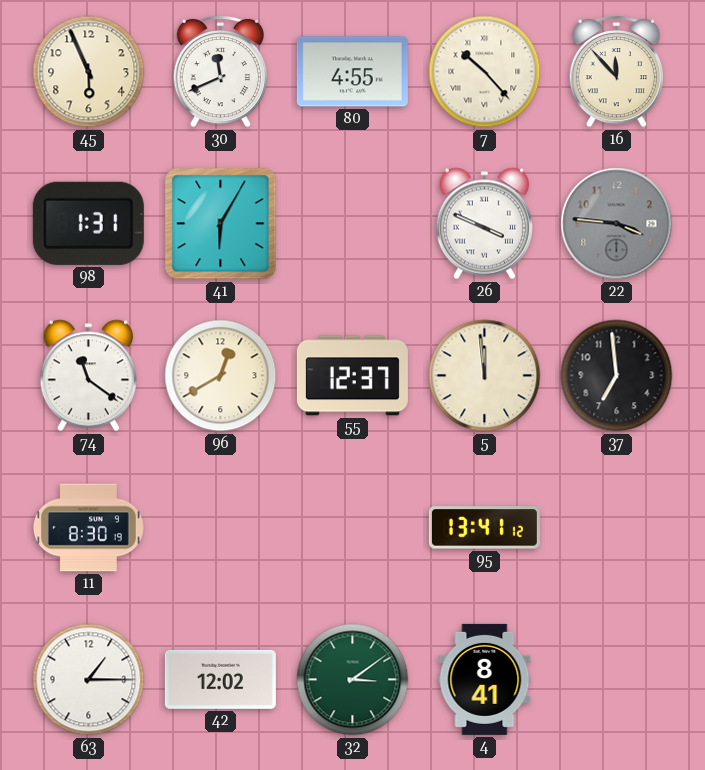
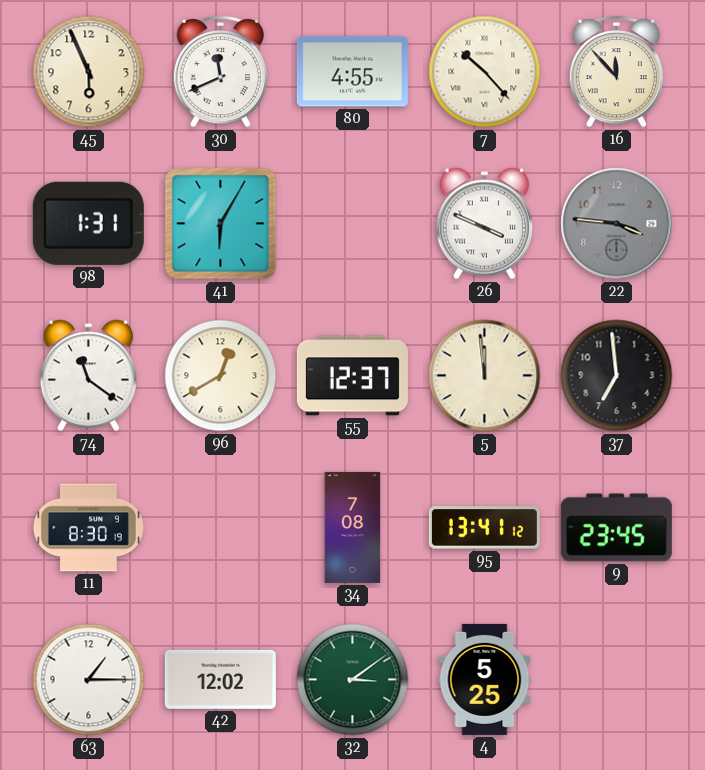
34: none -> 7:08
9: none -> 23:45
4: 8:41 -> 5:25
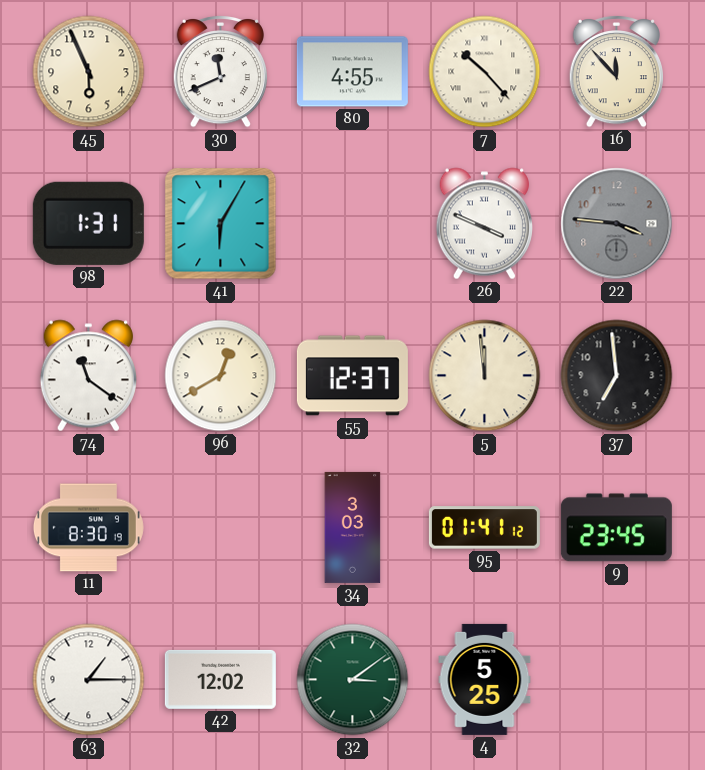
34: 7:08 -> 3:03
95: 13:41 -> 01:41
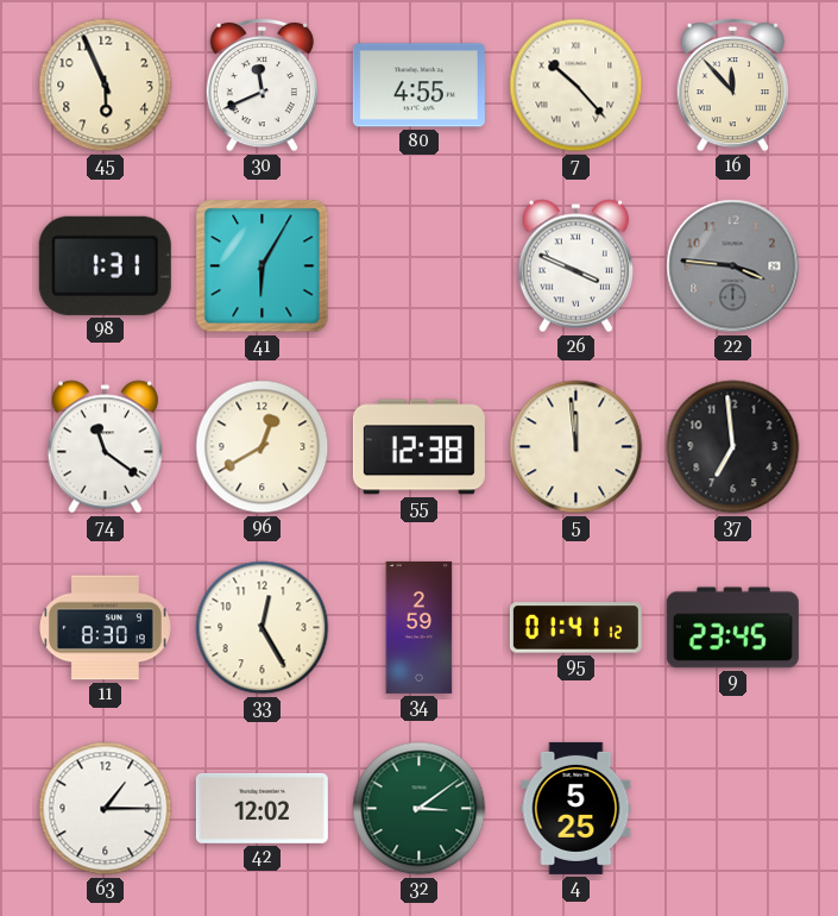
55: 12:37 -> 12:38
33: none -> 12:25
34: 3:03 -> 2:59
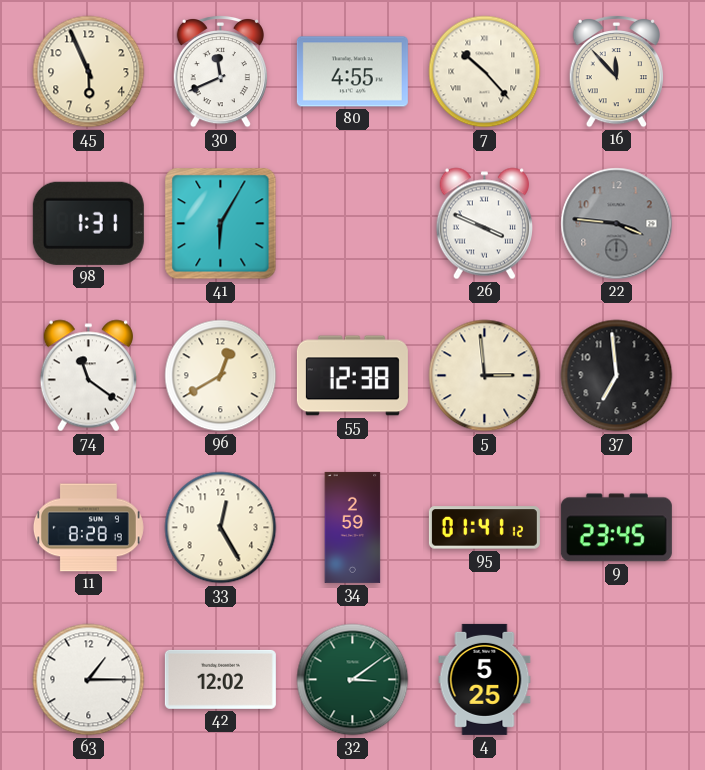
5: 11:59 -> 2:59
11: 8:30 -> 8:28
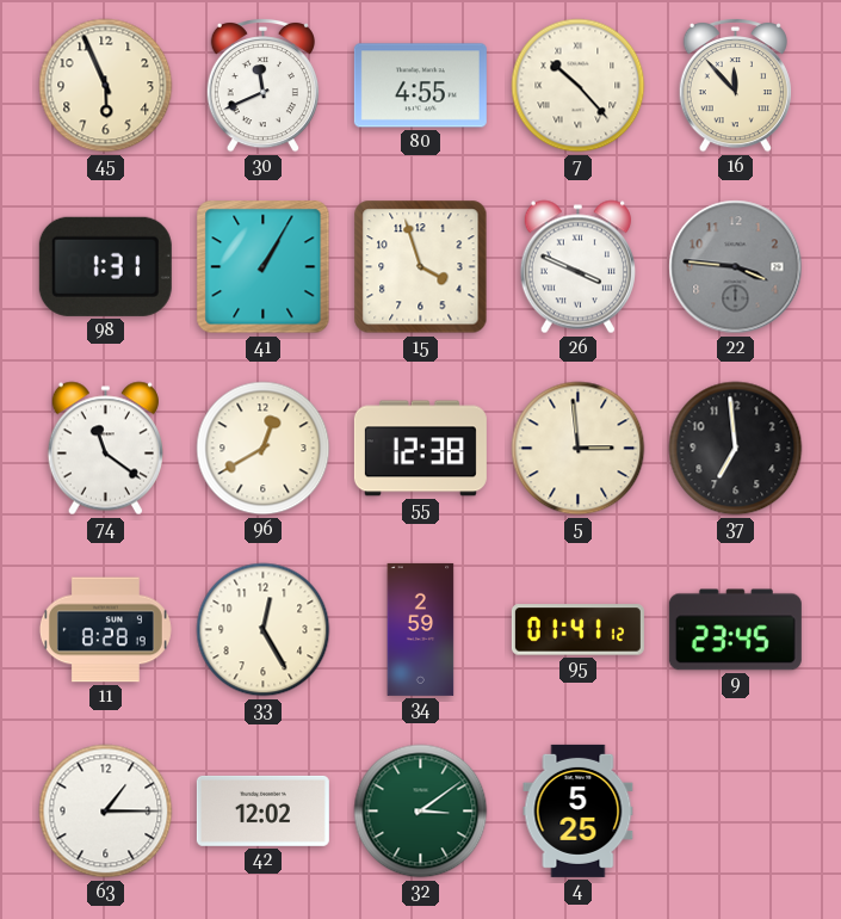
41: 6:05 -> 1:05
15: none -> 3:57
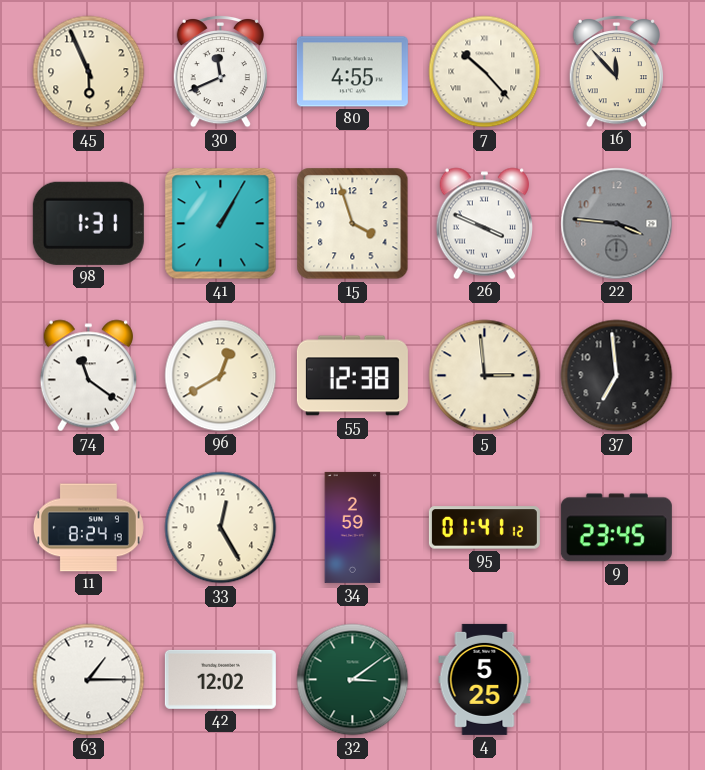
11: 8:28 -> 8:24
